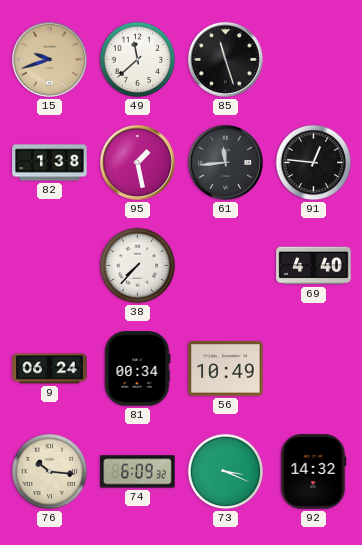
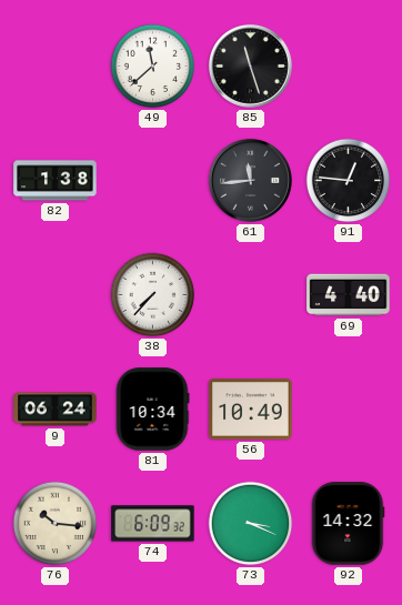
15: 9:42 -> none
95: 1:28 -> none
81: 00:34 -> 10:34
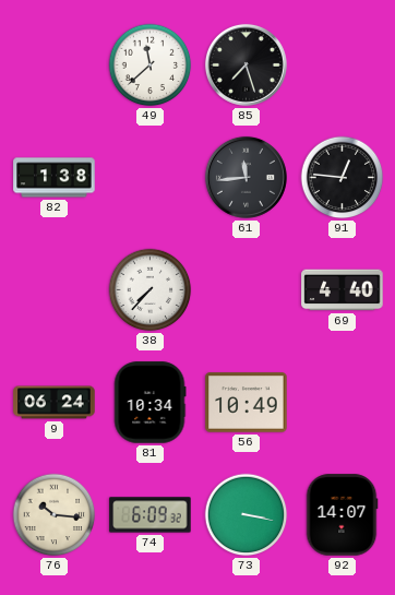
85: 11:27 -> 7:27
73: 3:19 -> 3:17
92: 14:32 -> 14:07
